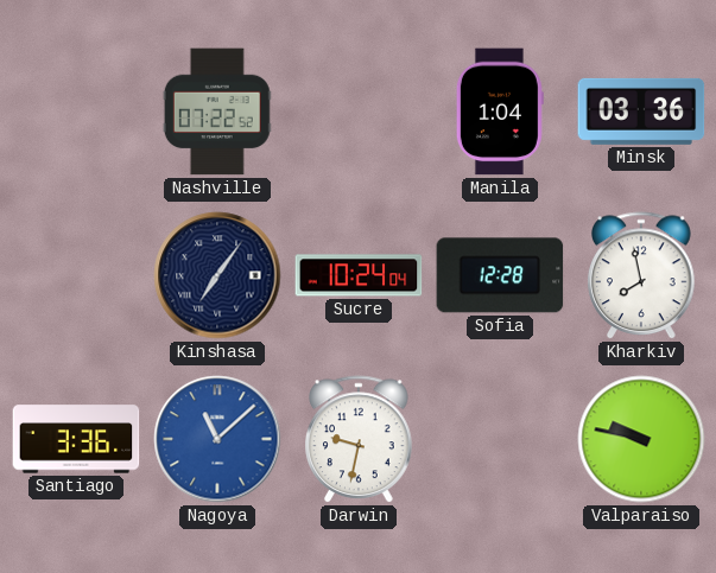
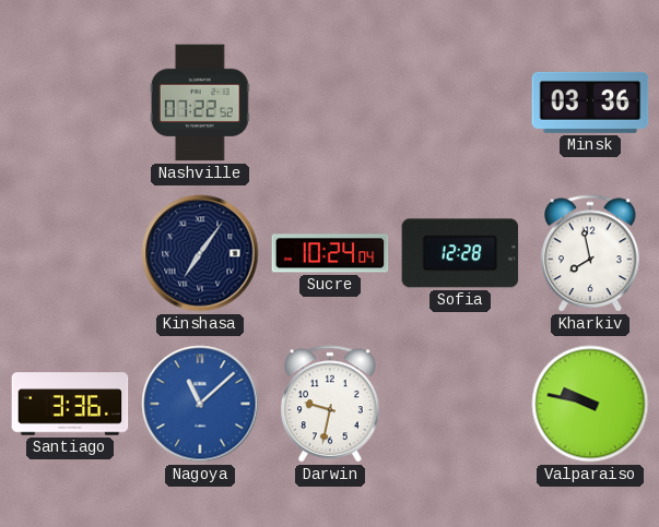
Manila: 1:04 -> none
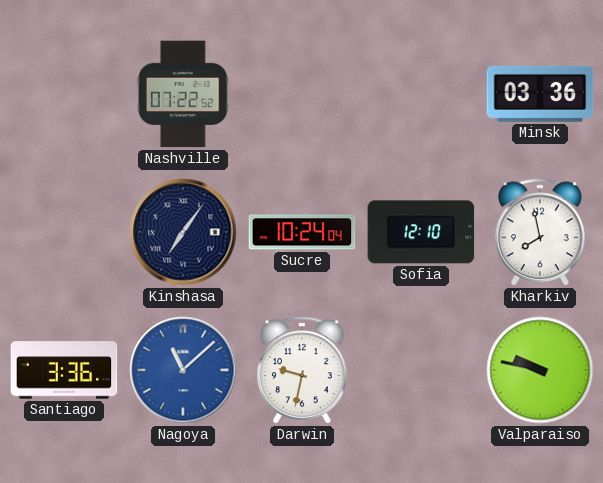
Sofia: 12:28 -> 12:10
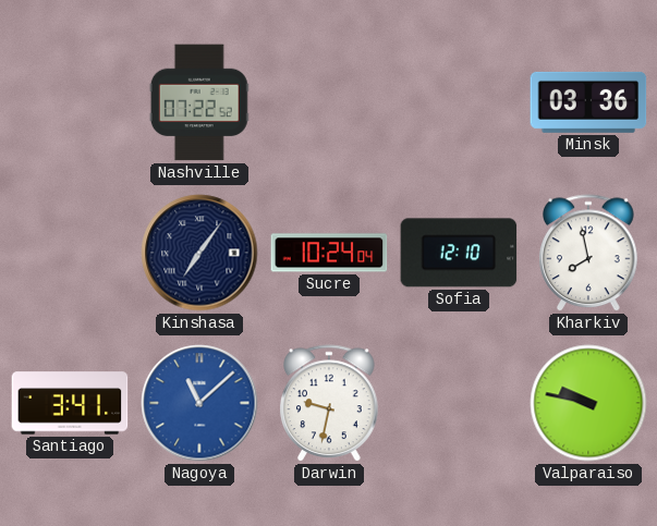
Santiago: 3:36 -> 3:41
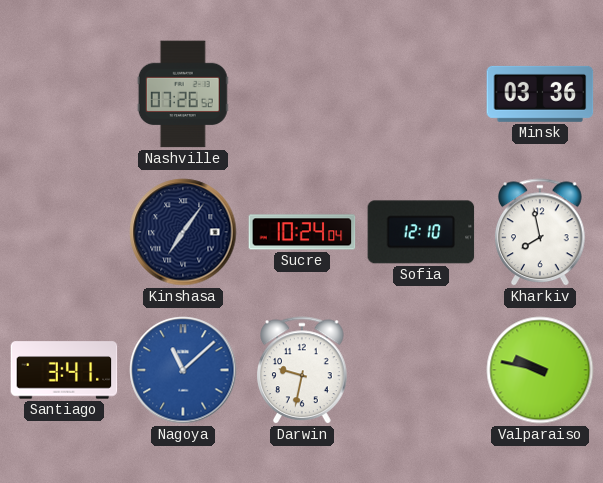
Nashville: 07:22 -> 07:26
